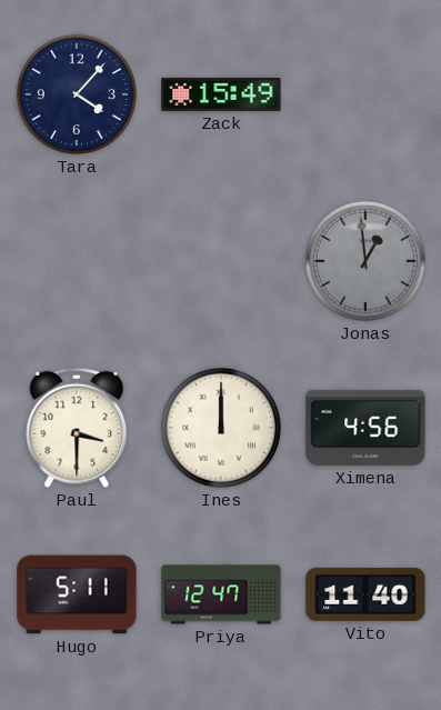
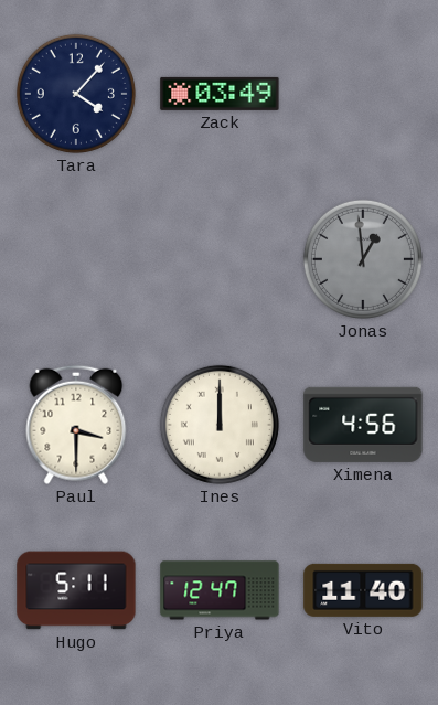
Zack: 15:49 -> 03:49
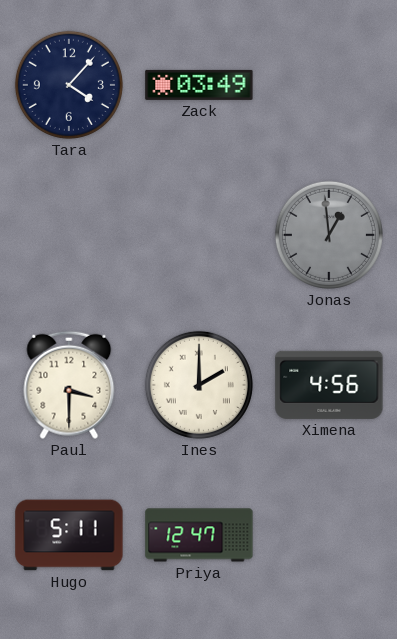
Ines: 12:00 -> 2:00
Vito: 11:40 -> none
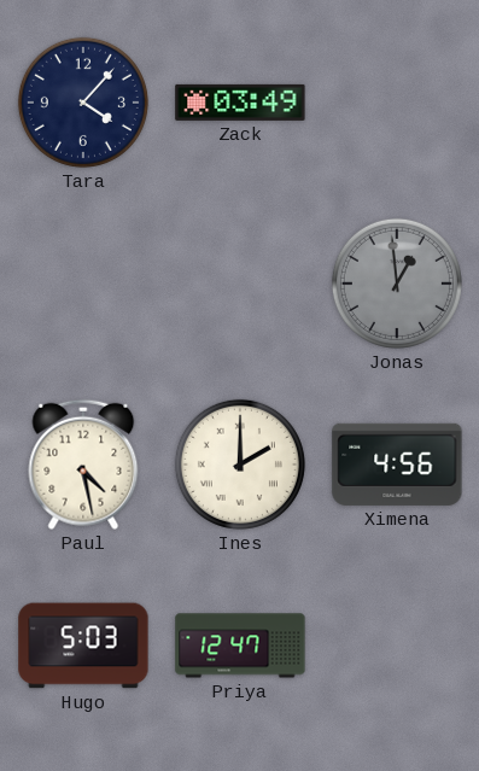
Paul: 3:30 -> 4:28
Hugo: 5:11 -> 5:03
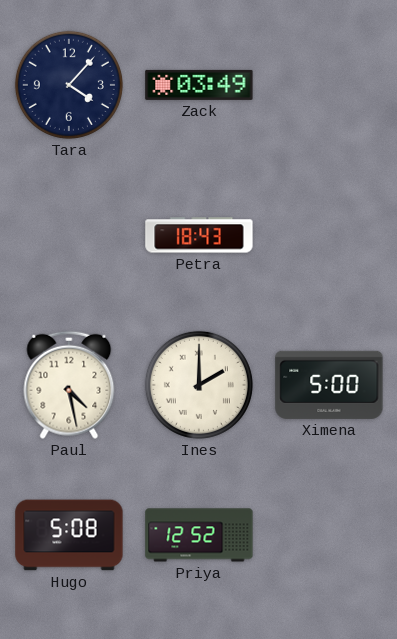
Petra: none -> 18:43
Jonas: 12:59 -> none
Ximena: 4:56 -> 5:00
Hugo: 5:03 -> 5:08
Priya: 12:47 -> 12:52
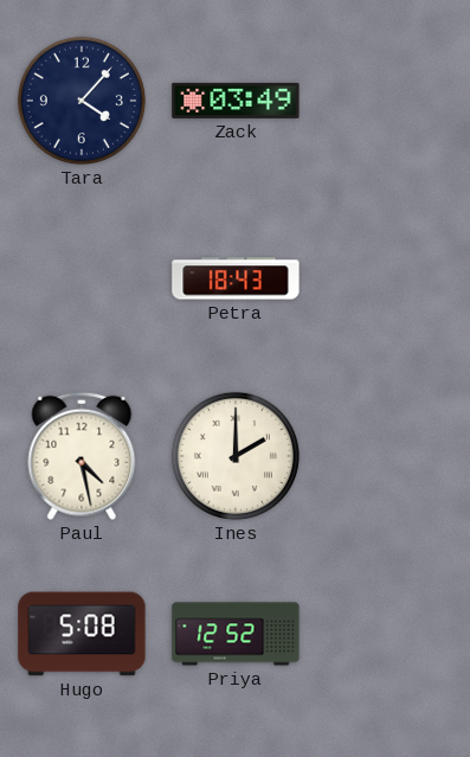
Ximena: 5:00 -> none
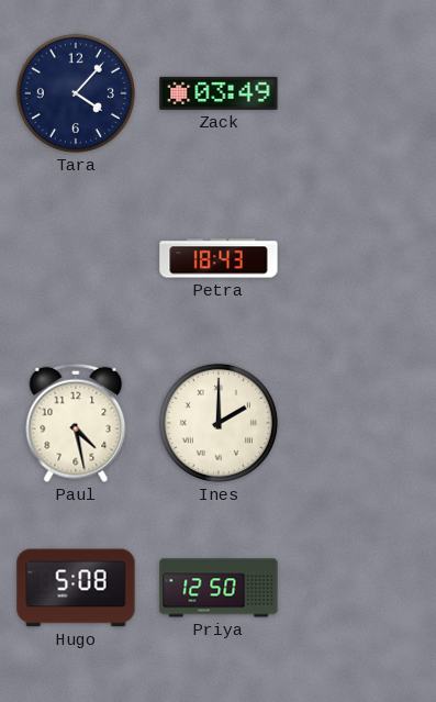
Priya: 12:52 -> 12:50
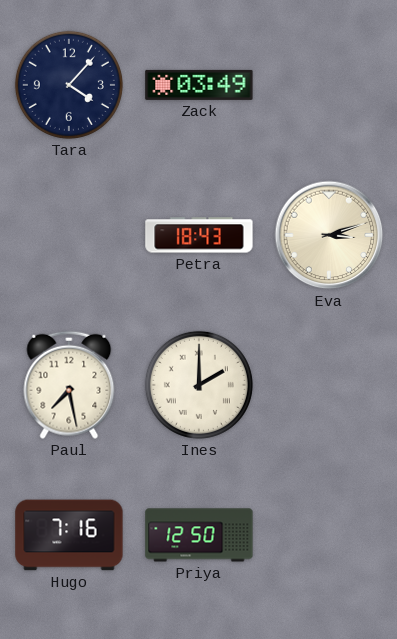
Eva: none -> 3:12
Paul: 4:28 -> 7:28
Hugo: 5:08 -> 7:16
